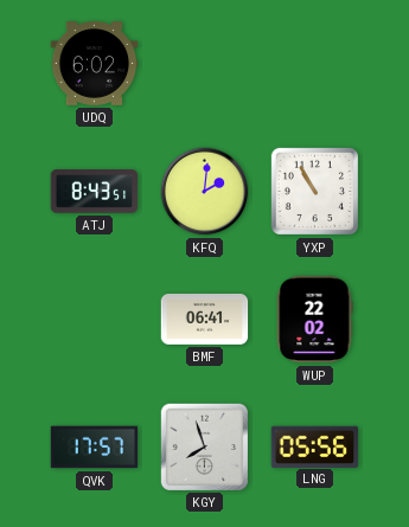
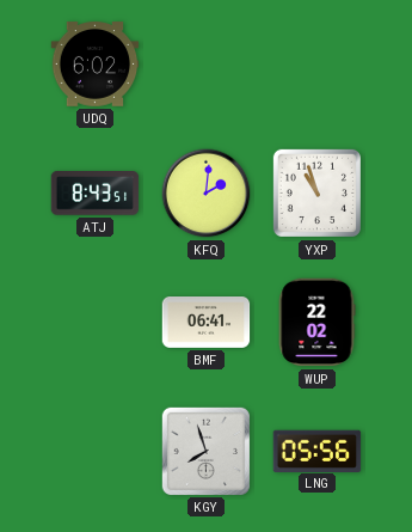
YXP: 10:55 -> 10:57
QVK: 17:57 -> none
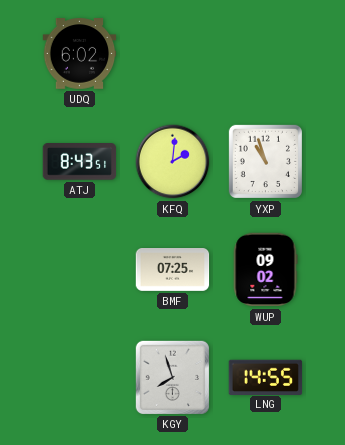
BMF: 06:41 -> 07:25
WUP: 22:02 -> 09:02
LNG: 05:56 -> 14:55
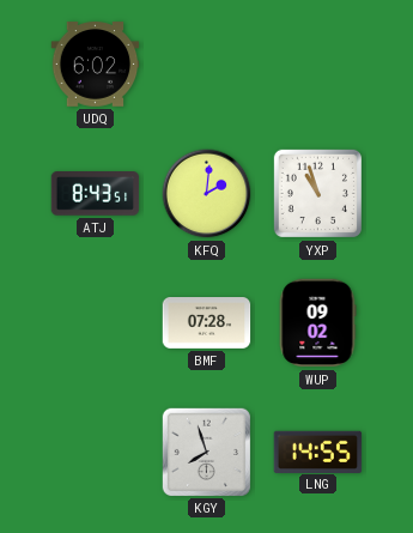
BMF: 07:25 -> 07:28
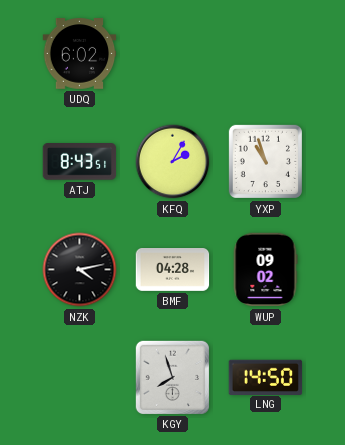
KFQ: 2:01 -> 2:05
NZK: none -> 4:13
BMF: 07:28 -> 04:28
LNG: 14:55 -> 14:50
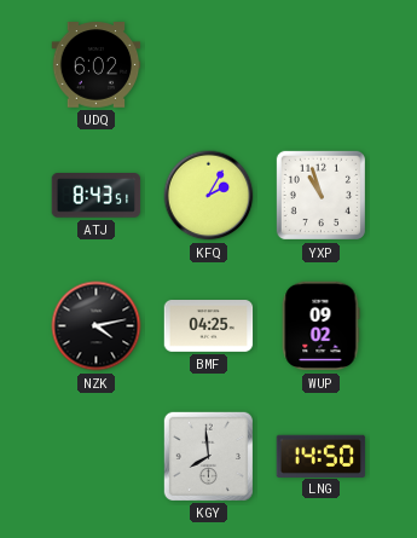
BMF: 04:28 -> 04:25
KGY: 7:57 -> 7:59
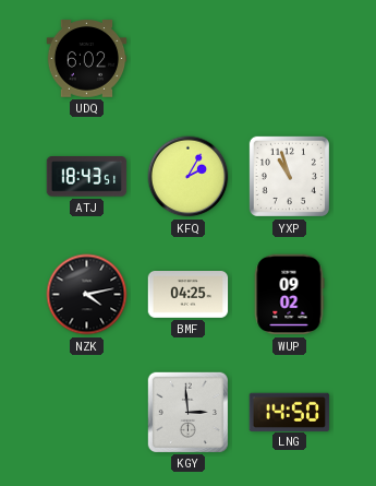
ATJ: 8:43 -> 18:43
KGY: 7:59 -> 2:59
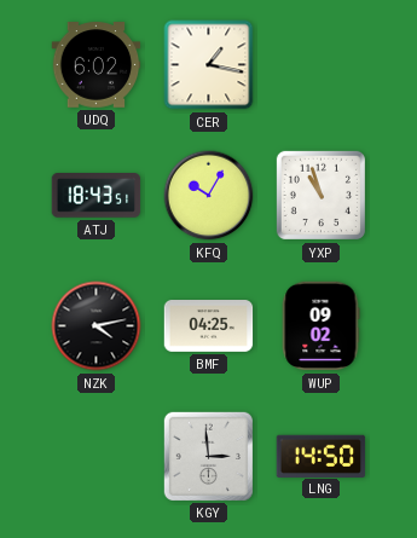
CER: none -> 1:17
KFQ: 2:05 -> 10:05
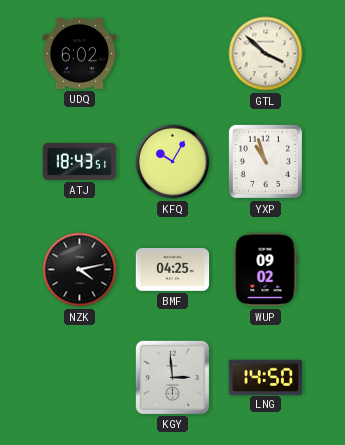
CER: 1:17 -> none
GTL: none -> 3:52
